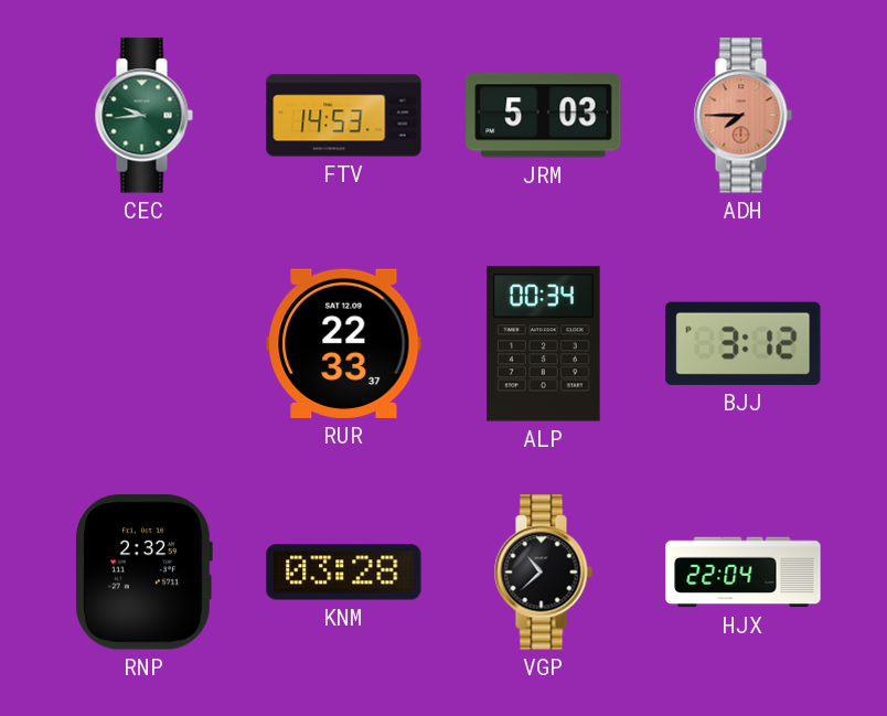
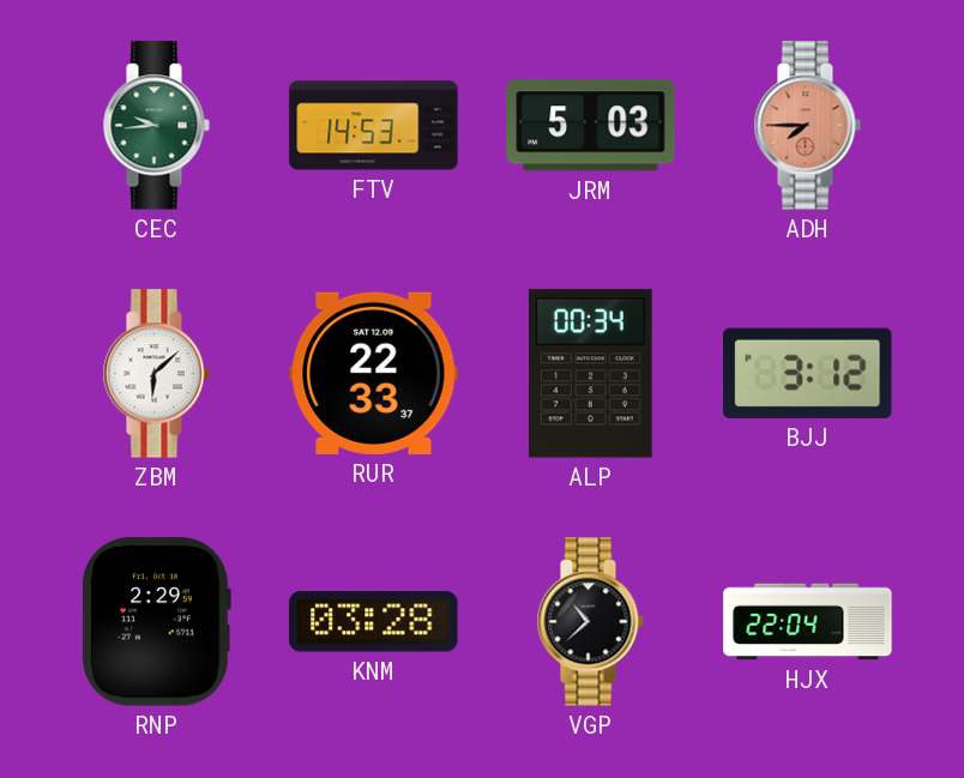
ZBM: none -> 6:08
RNP: 2:32 -> 2:29
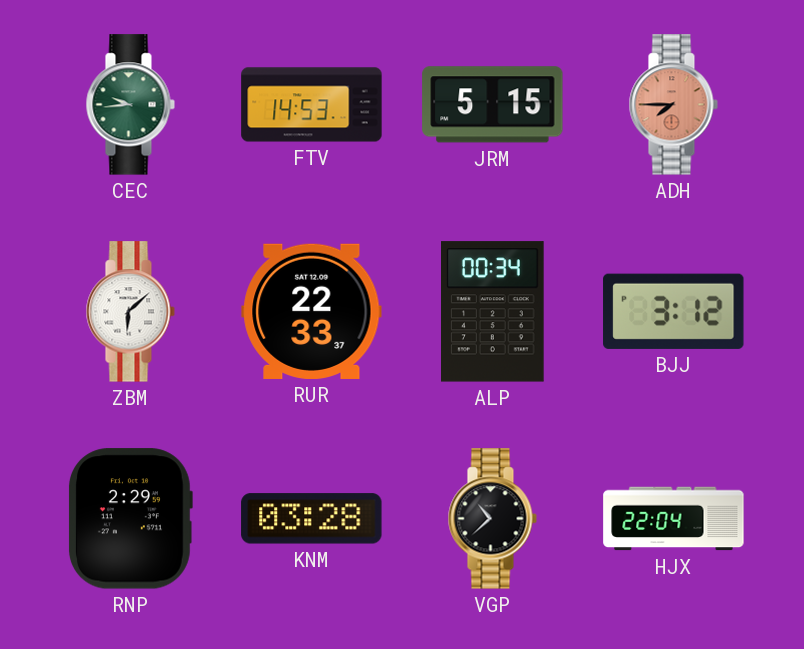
JRM: 5:03 -> 5:15
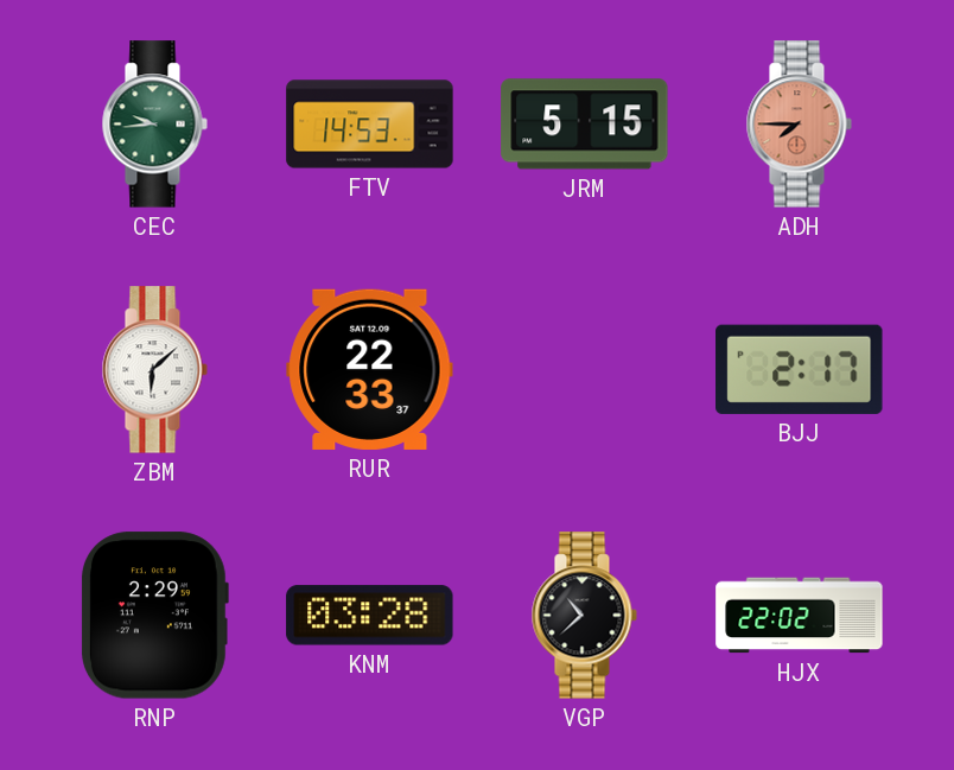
ALP: 00:34 -> none
BJJ: 3:12 -> 2:17
HJX: 22:04 -> 22:02
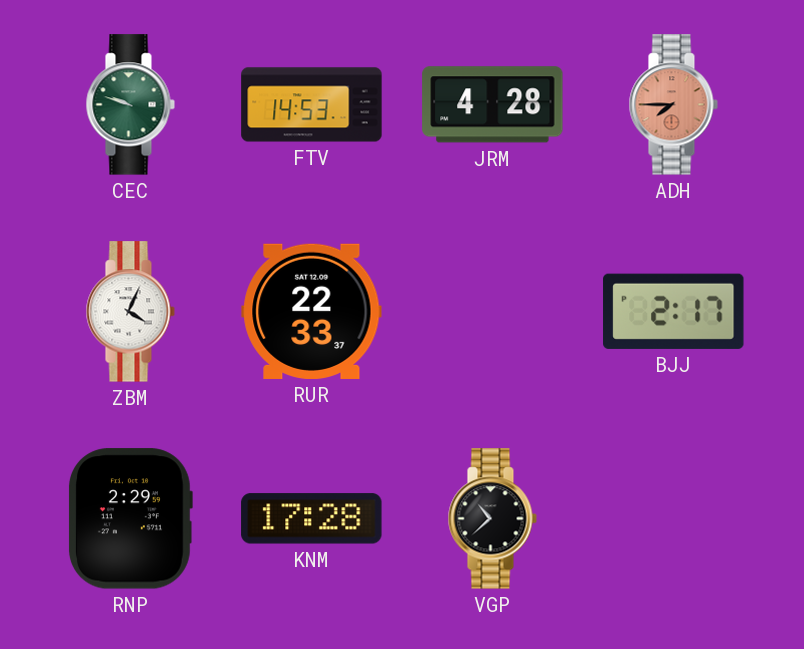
CEC: 9:44 -> 9:48
JRM: 5:15 -> 4:28
ZBM: 6:08 -> 4:04
KNM: 03:28 -> 17:28
HJX: 22:02 -> none
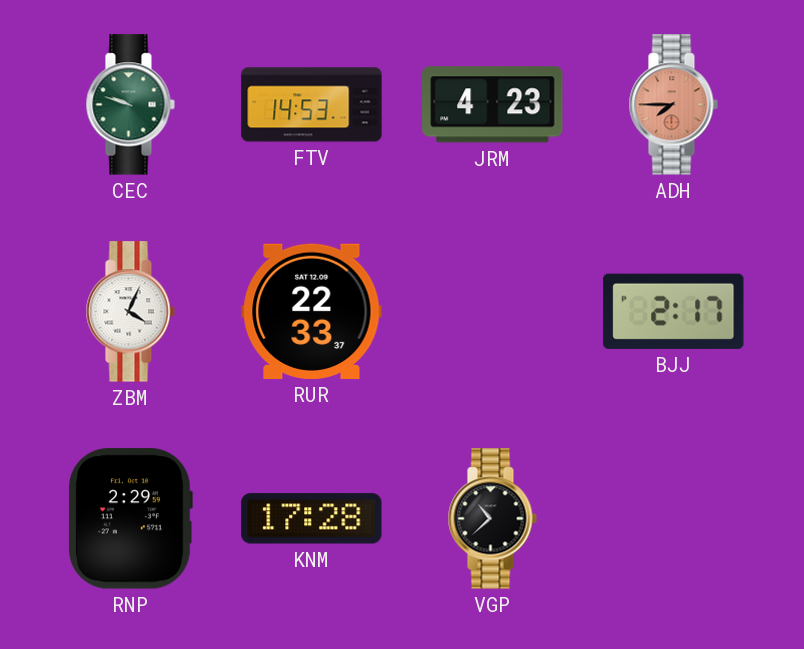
JRM: 4:28 -> 4:23
